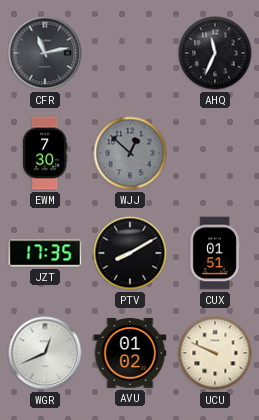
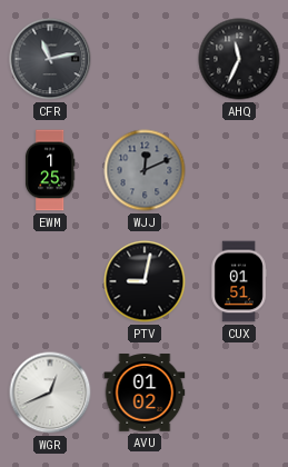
EWM: 7:30 -> 1:25
WJJ: 12:52 -> 12:11
JZT: 17:35 -> none
PTV: 8:10 -> 9:02
UCU: 9:49 -> none
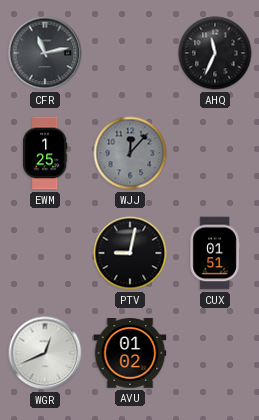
WJJ: 12:11 -> 12:07
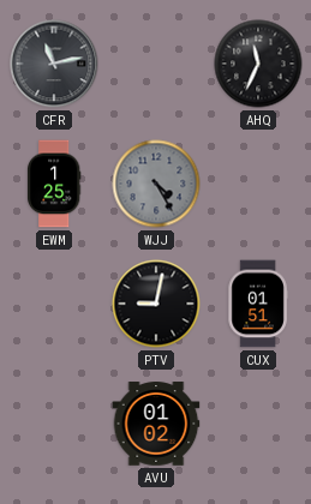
WJJ: 12:07 -> 4:25
WGR: 12:41 -> none
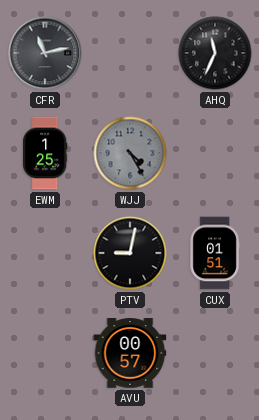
AVU: 01:02 -> 00:57
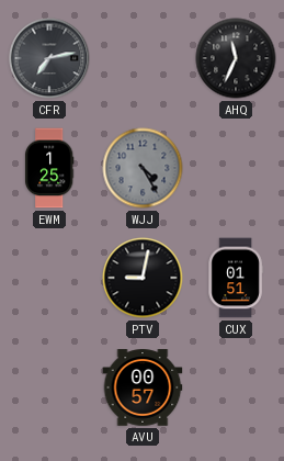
CFR: 11:13 -> 7:13
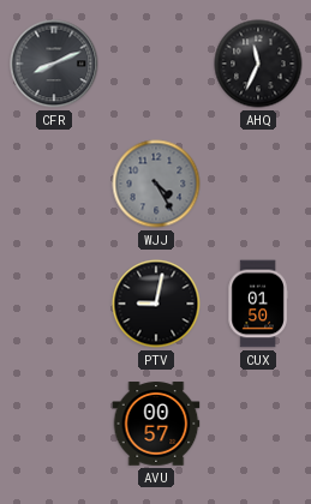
CFR: 7:13 -> 8:11
EWM: 1:25 -> none
CUX: 01:51 -> 01:50
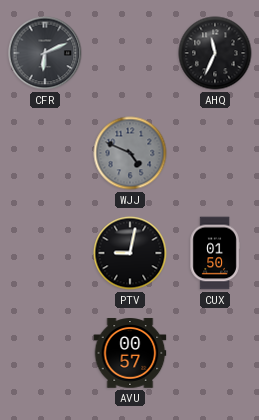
CFR: 8:11 -> 6:11
WJJ: 4:25 -> 4:49
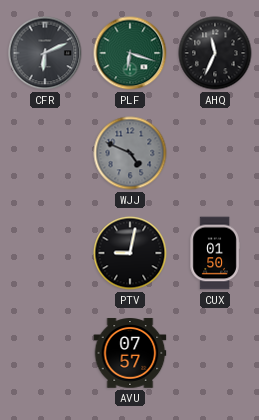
PLF: none -> 6:18
AVU: 00:57 -> 07:57
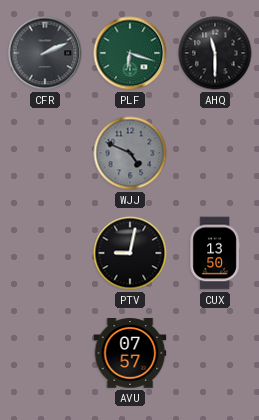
CFR: 6:11 -> 2:11
AHQ: 11:34 -> 11:30
CUX: 01:50 -> 13:50
